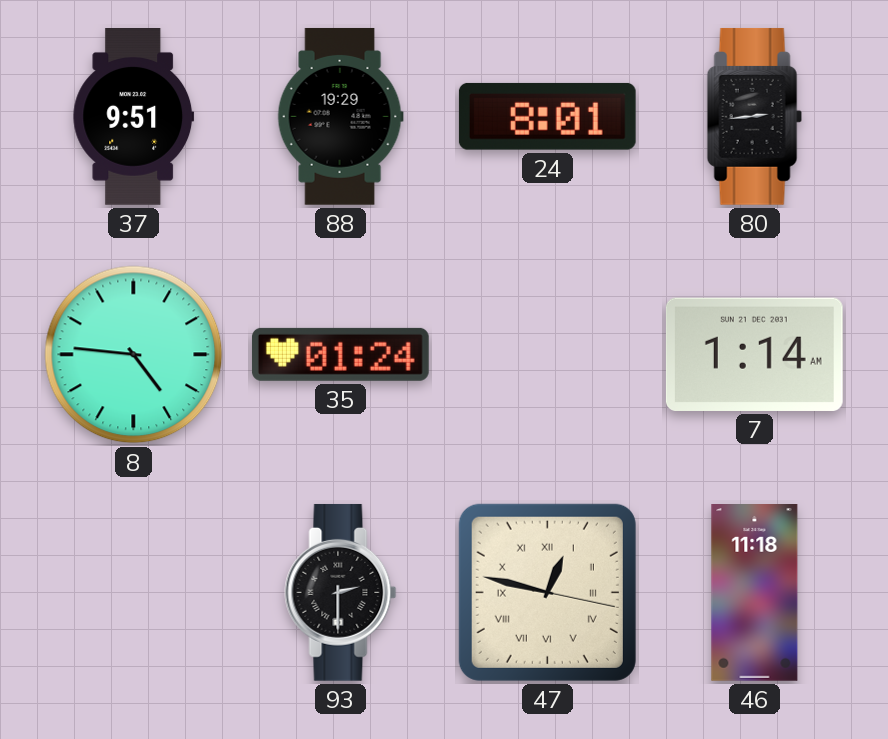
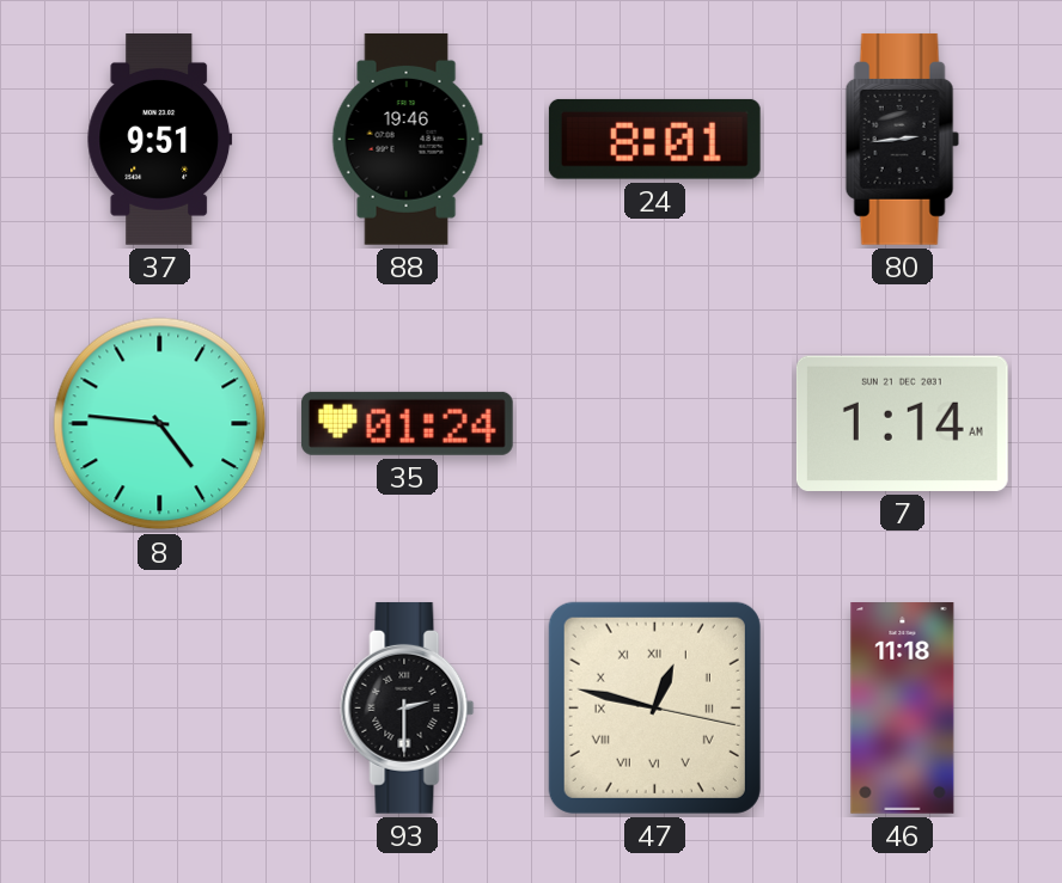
88: 19:29 -> 19:46
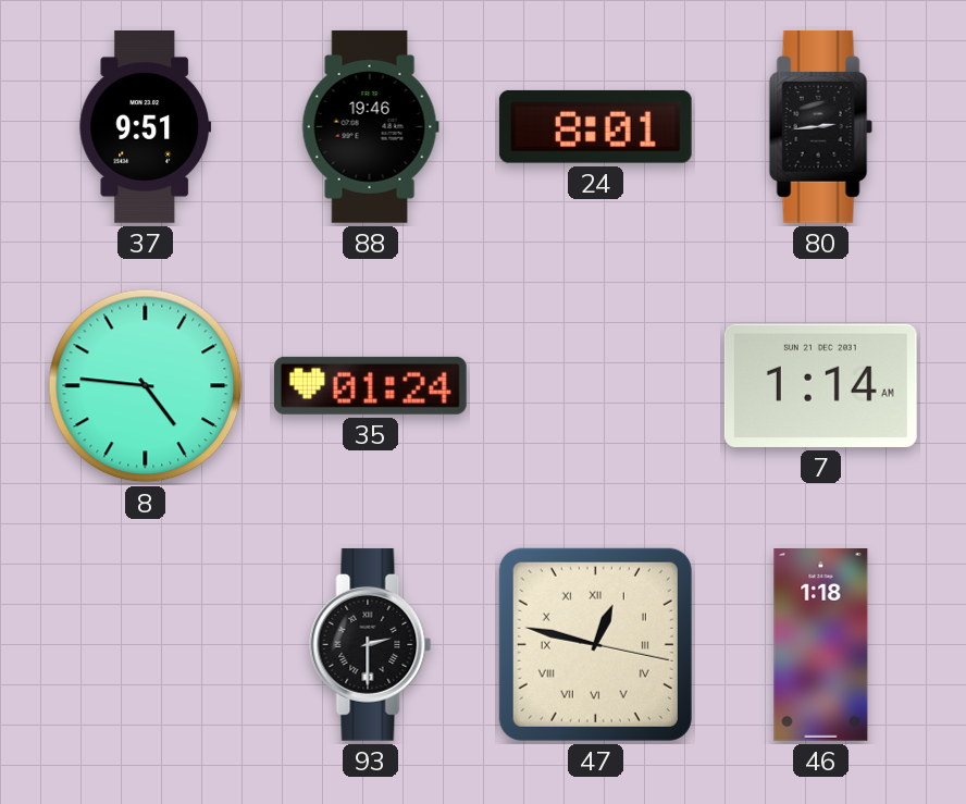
46: 11:18 -> 1:18
